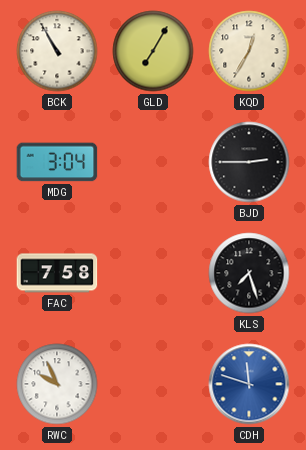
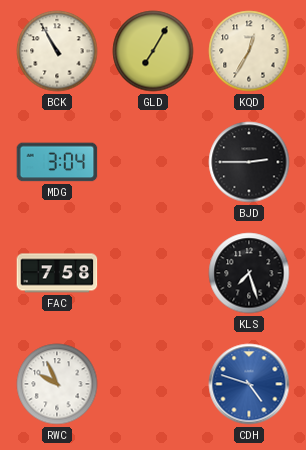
CDH: 11:48 -> 4:48
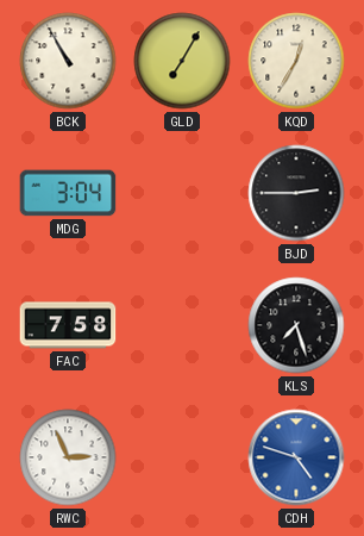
RWC: 9:56 -> 2:56
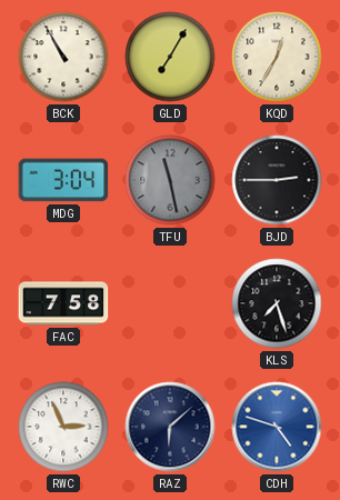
TFU: none -> 11:28
RAZ: none -> 6:08
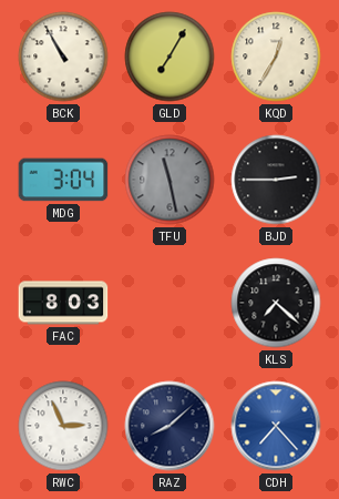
FAC: 7:58 -> 8:03
KLS: 7:27 -> 7:22
RAZ: 6:08 -> 8:08
CDH: 4:48 -> 7:23
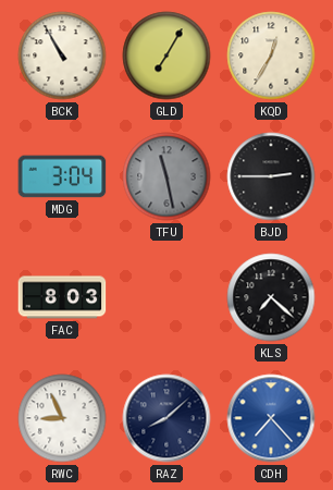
RWC: 2:56 -> 8:56
